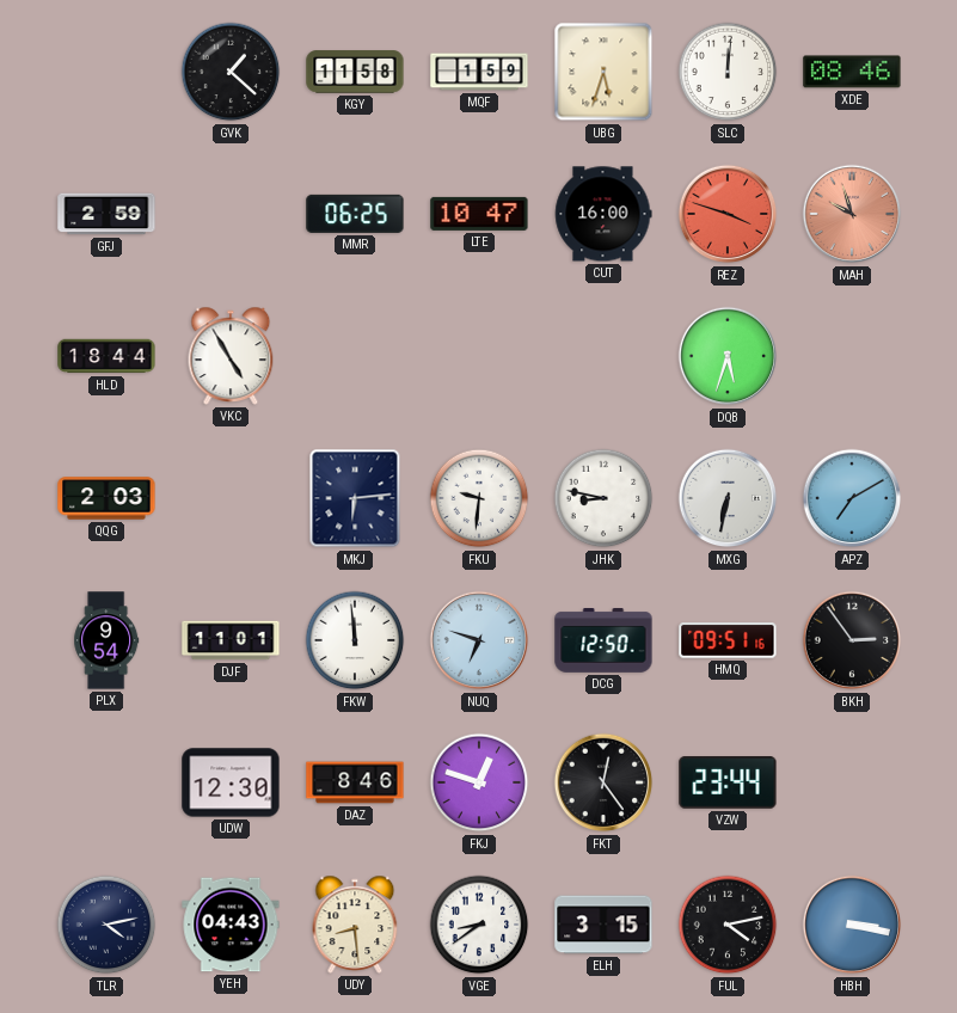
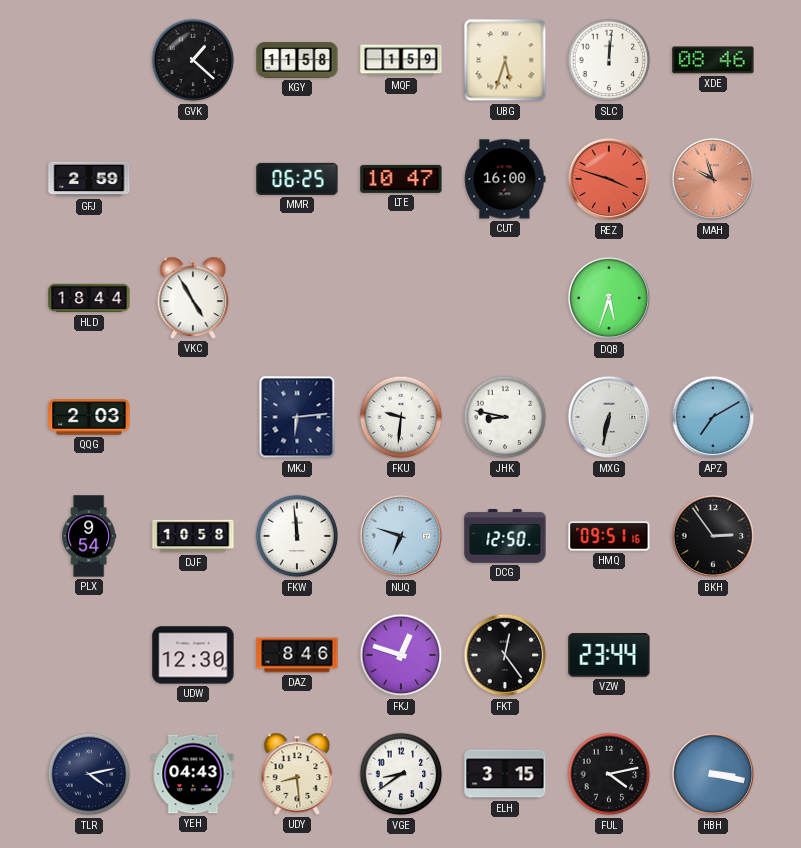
DJF: 11:01 -> 10:58
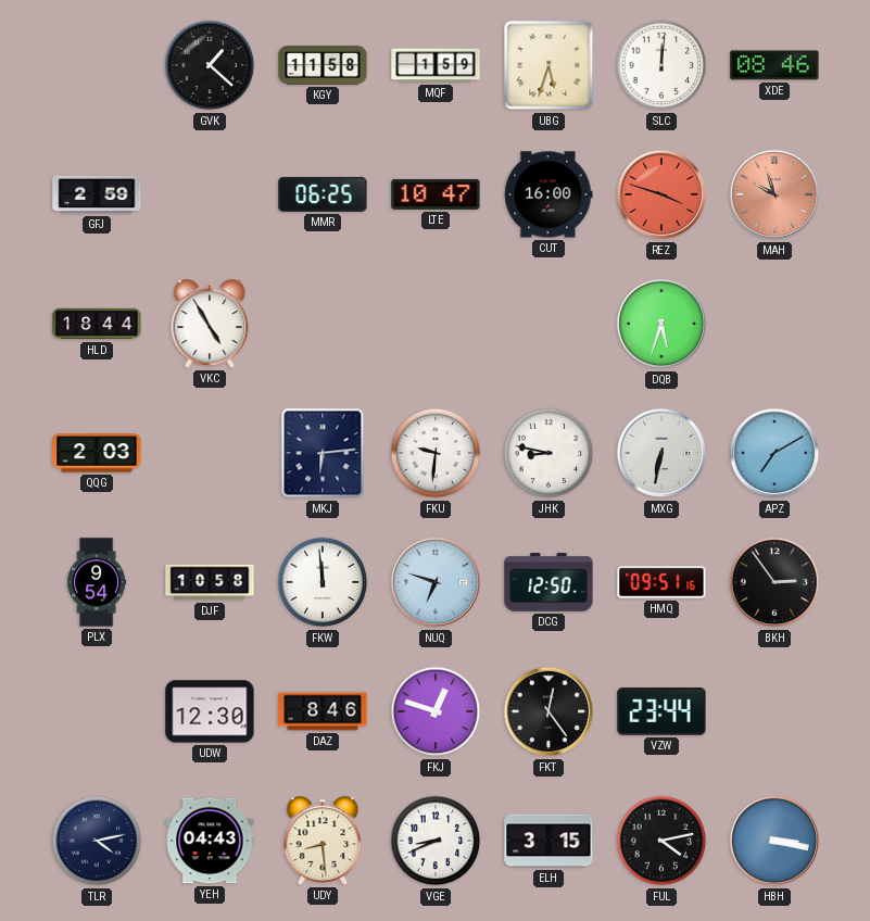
VGE: 8:39 -> 8:41
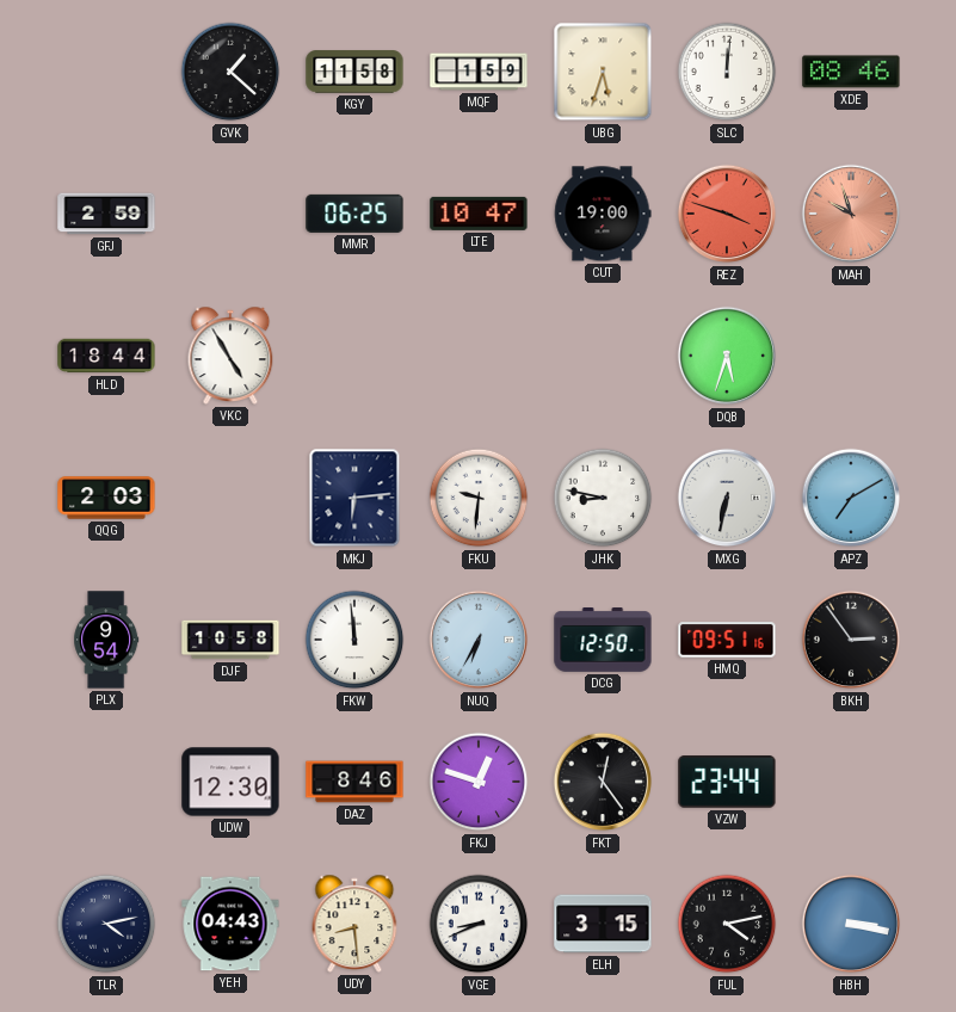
CUT: 16:00 -> 19:00
NUQ: 6:48 -> 6:35
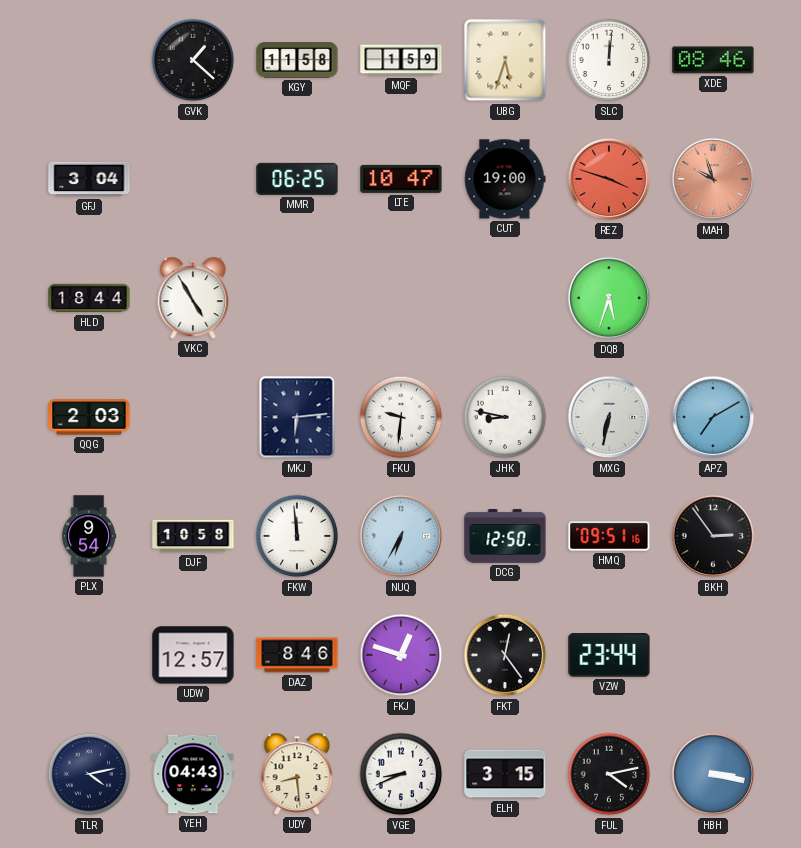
GFJ: 2:59 -> 3:04
UDW: 12:30 -> 12:57
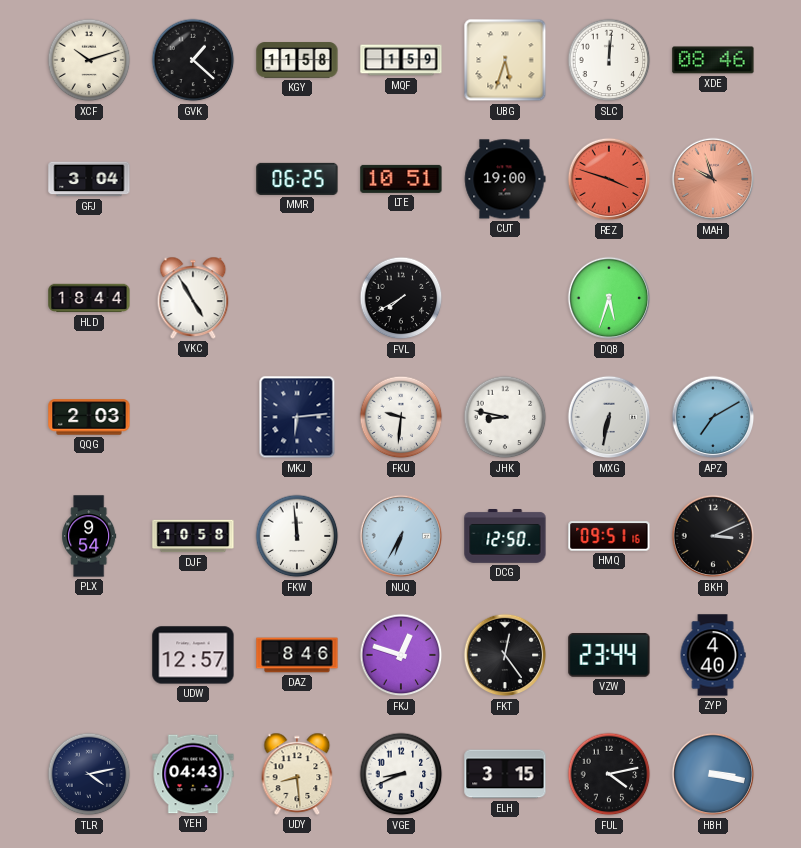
XCF: none -> 10:12
LTE: 10:47 -> 10:51
FVL: none -> 7:40
BKH: 2:54 -> 3:11
ZYP: none -> 4:40
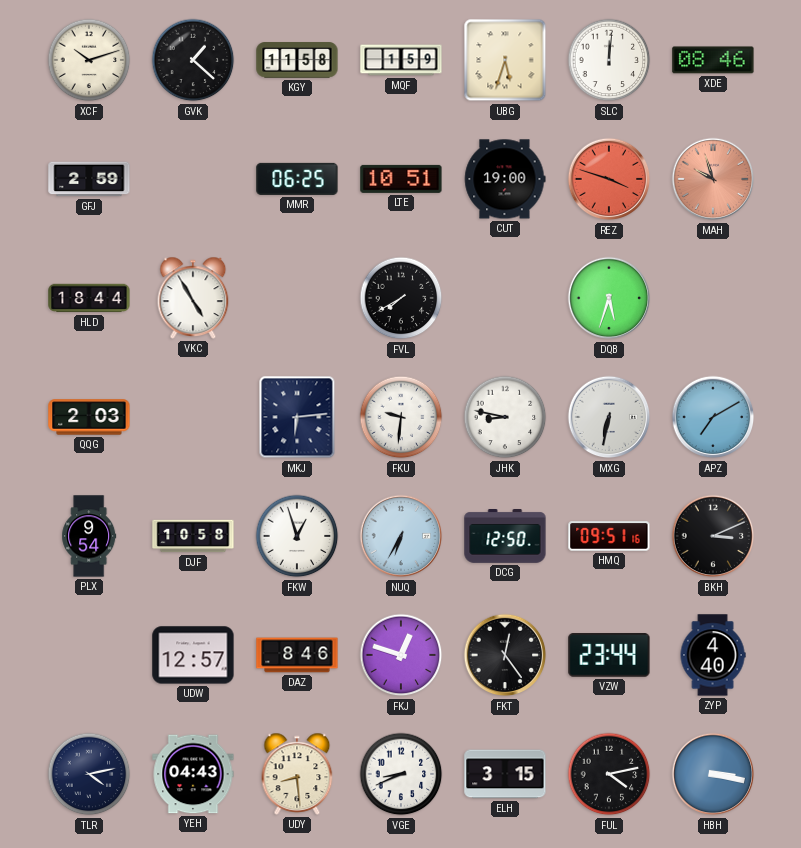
GFJ: 3:04 -> 2:59
FKW: 11:59 -> 12:57
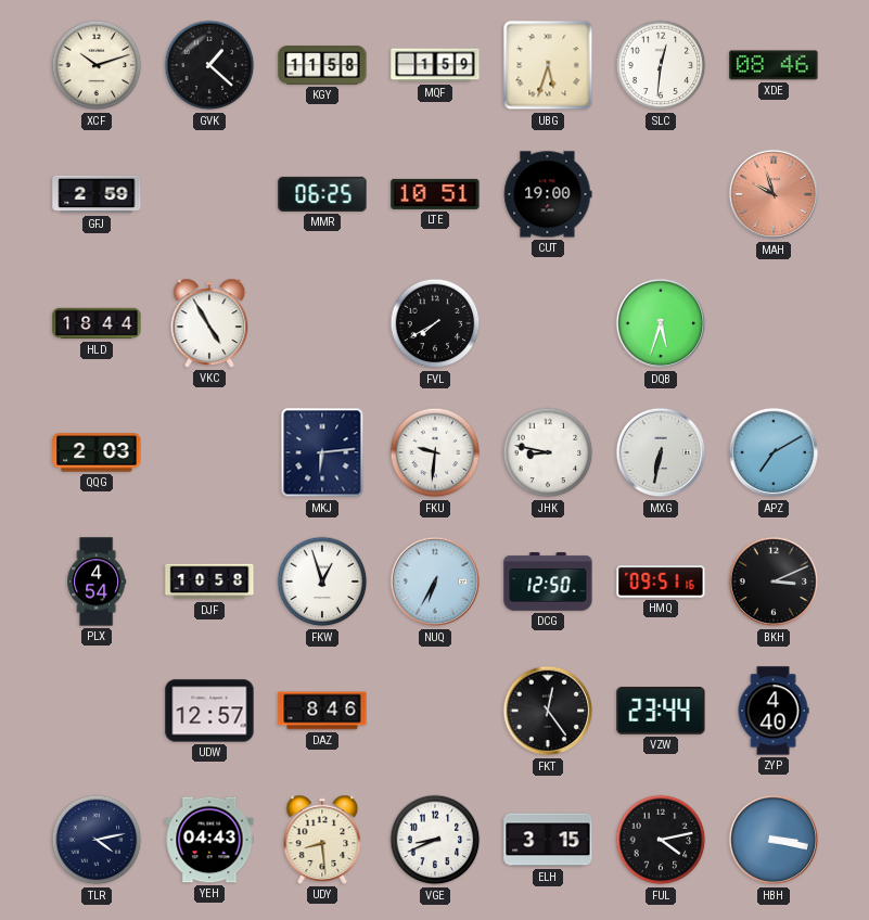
SLC: 12:01 -> 12:31
REZ: 3:48 -> none
PLX: 9:54 -> 4:54
FKJ: 12:48 -> none
